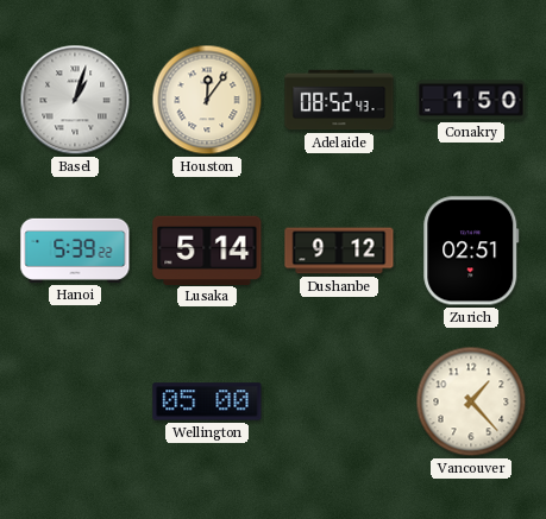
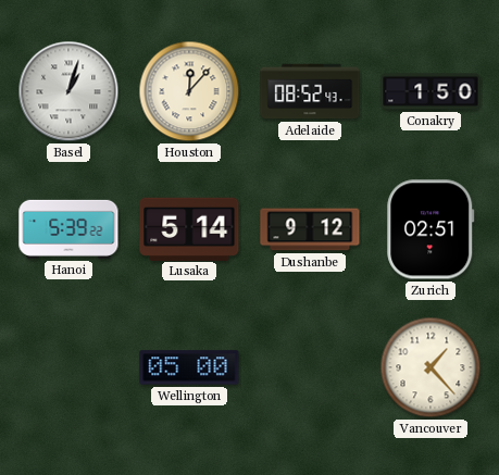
Houston: 12:06 -> 12:07
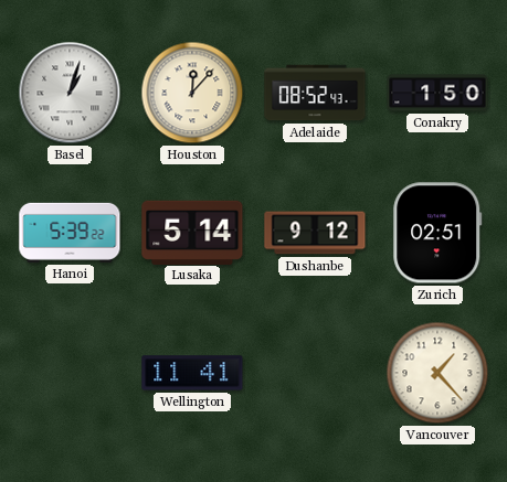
Wellington: 05:00 -> 11:41
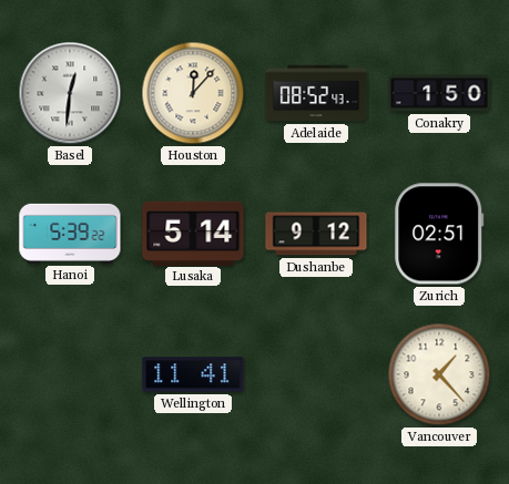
Basel: 1:03 -> 12:31
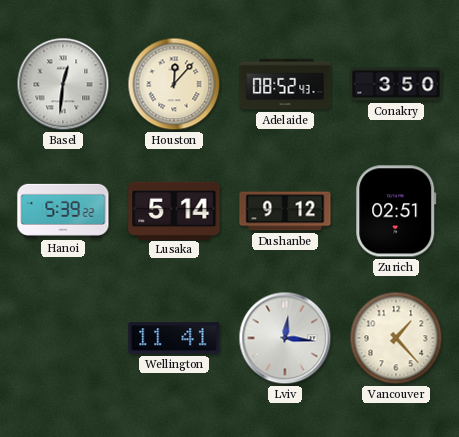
Conakry: 1:50 -> 3:50
Lviv: none -> 12:16
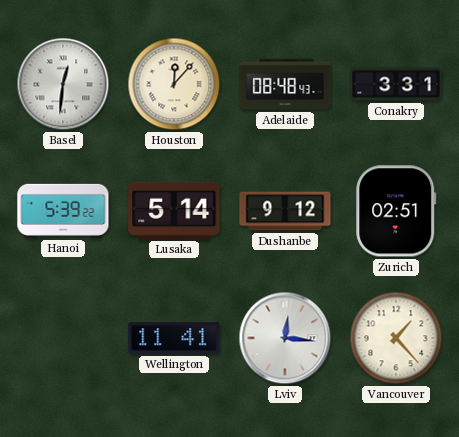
Adelaide: 08:52 -> 08:48
Conakry: 3:50 -> 3:31
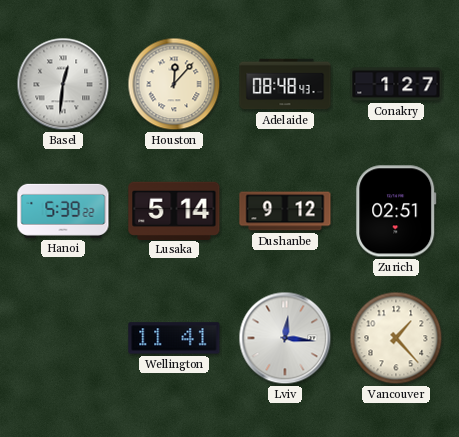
Conakry: 3:31 -> 1:27
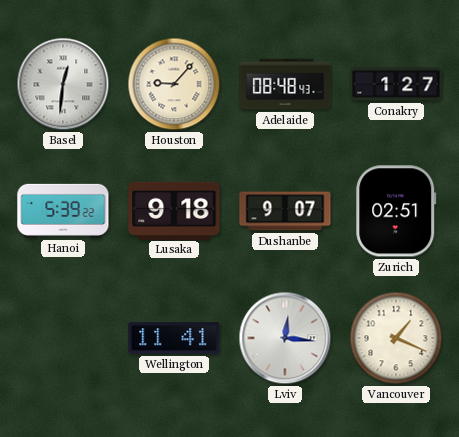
Houston: 12:07 -> 9:07
Lusaka: 5:14 -> 9:18
Dushanbe: 9:12 -> 9:07
Vancouver: 1:23 -> 1:19
